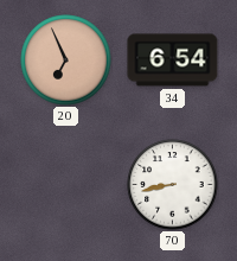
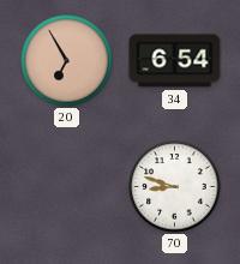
20: 6:56 -> 6:55
70: 8:43 -> 8:48
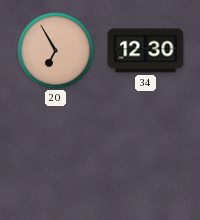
34: 6:54 -> 12:30
70: 8:48 -> none
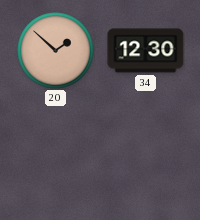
20: 6:55 -> 1:52
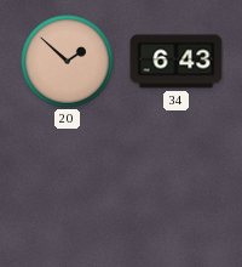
34: 12:30 -> 6:43
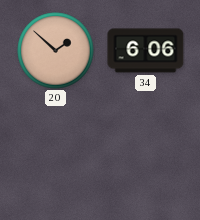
34: 6:43 -> 6:06
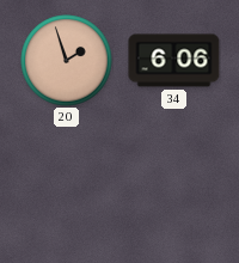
20: 1:52 -> 1:57
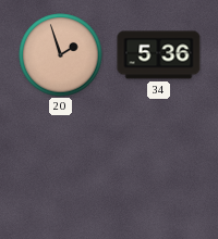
34: 6:06 -> 5:36
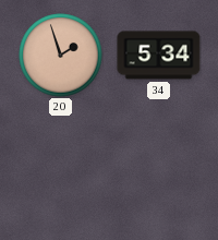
34: 5:36 -> 5:34
